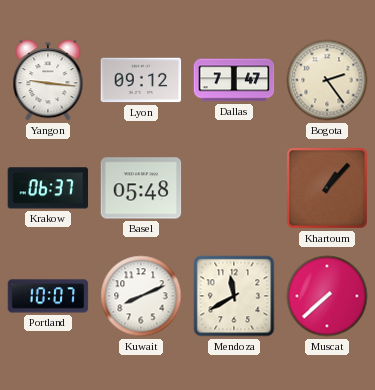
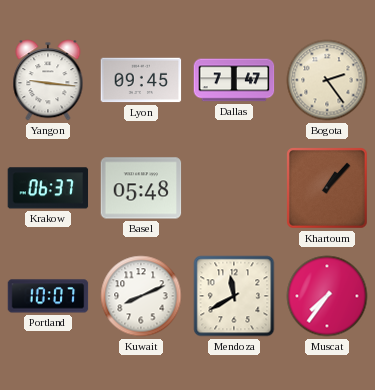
Lyon: 09:12 -> 09:45
Muscat: 7:38 -> 7:36
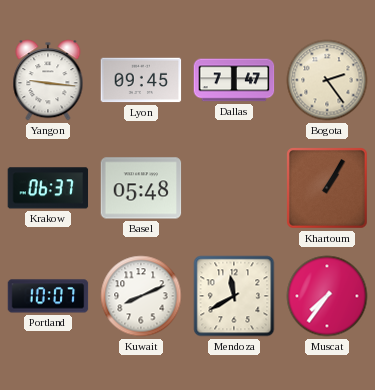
Khartoum: 1:07 -> 1:05
